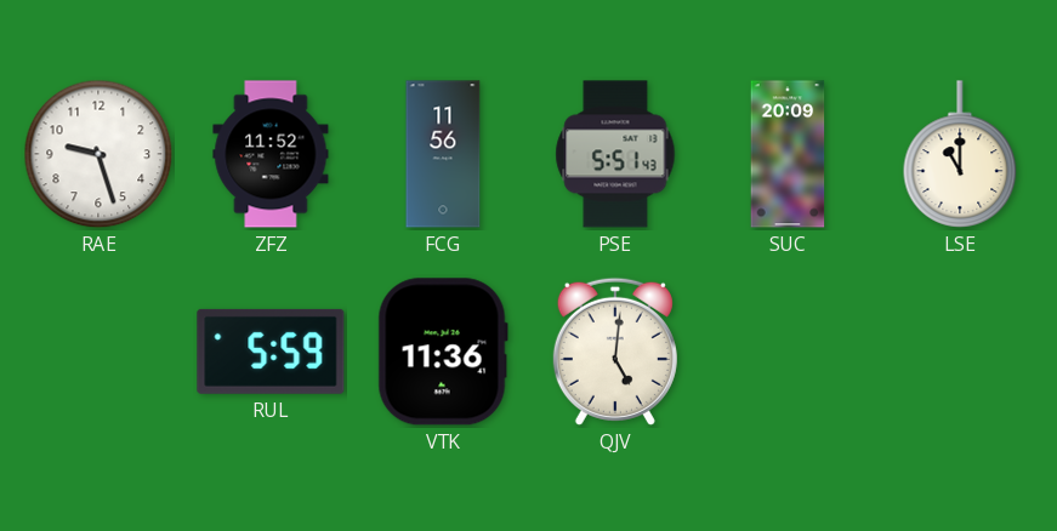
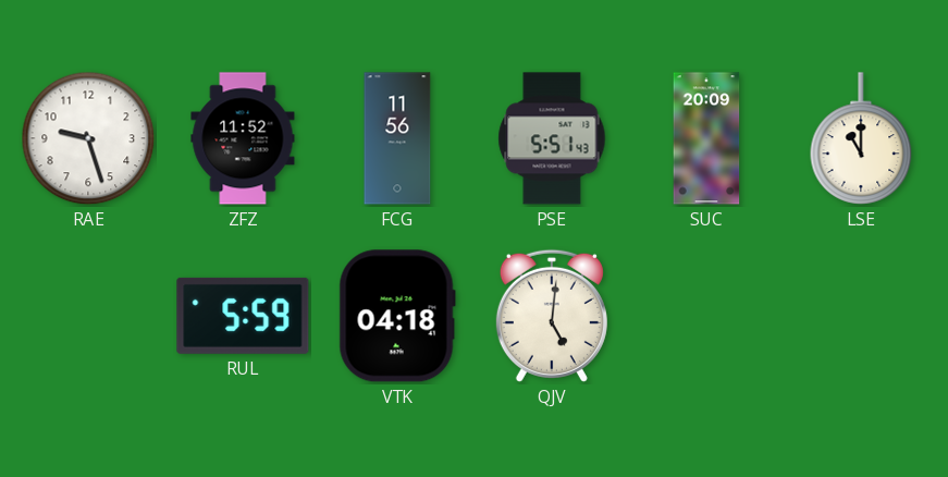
VTK: 11:36 -> 04:18
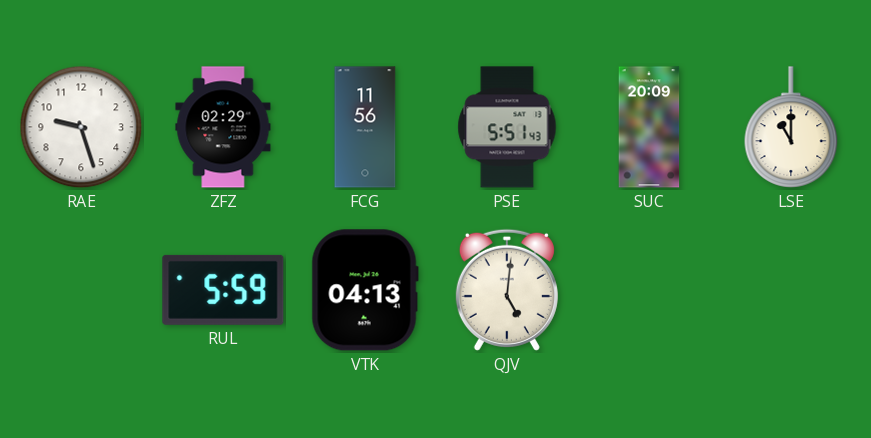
ZFZ: 11:52 -> 02:29
VTK: 04:18 -> 04:13
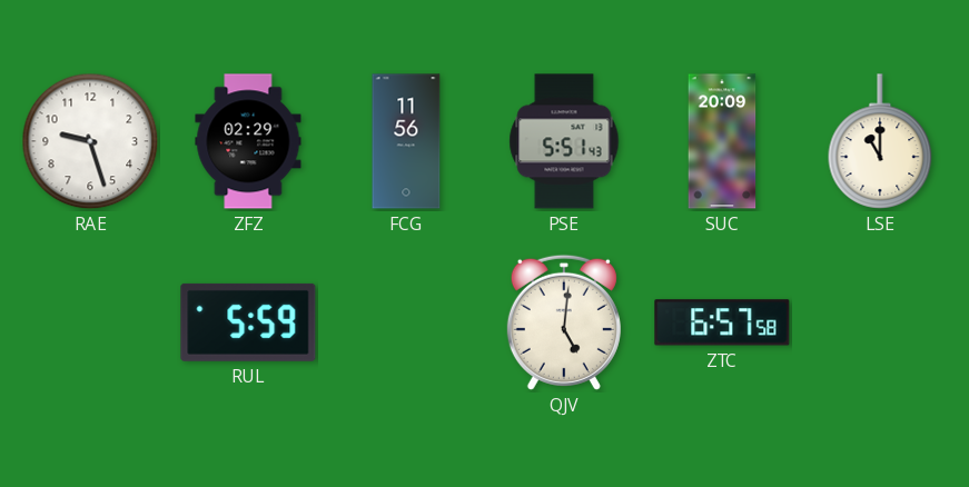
VTK: 04:13 -> none
ZTC: none -> 6:57
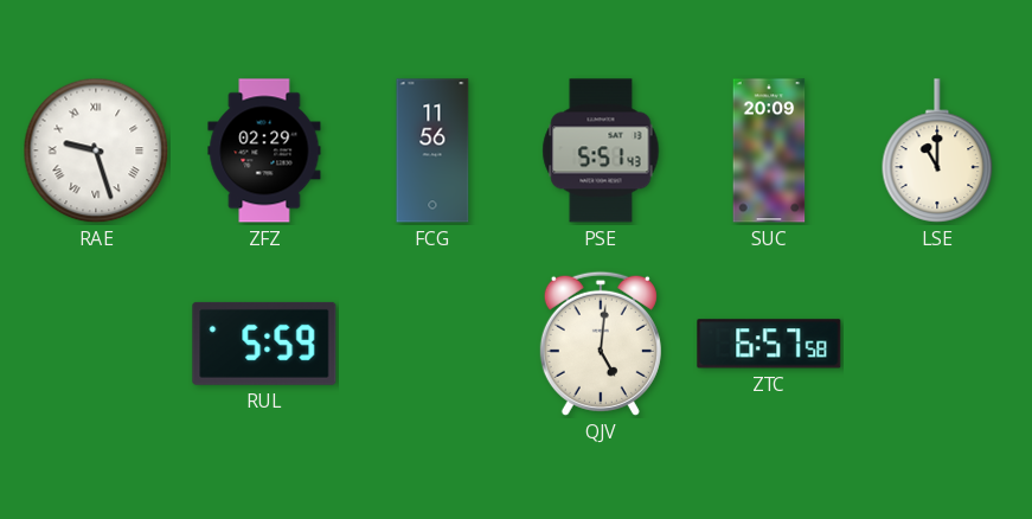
RAE numerals: Arabic -> Roman
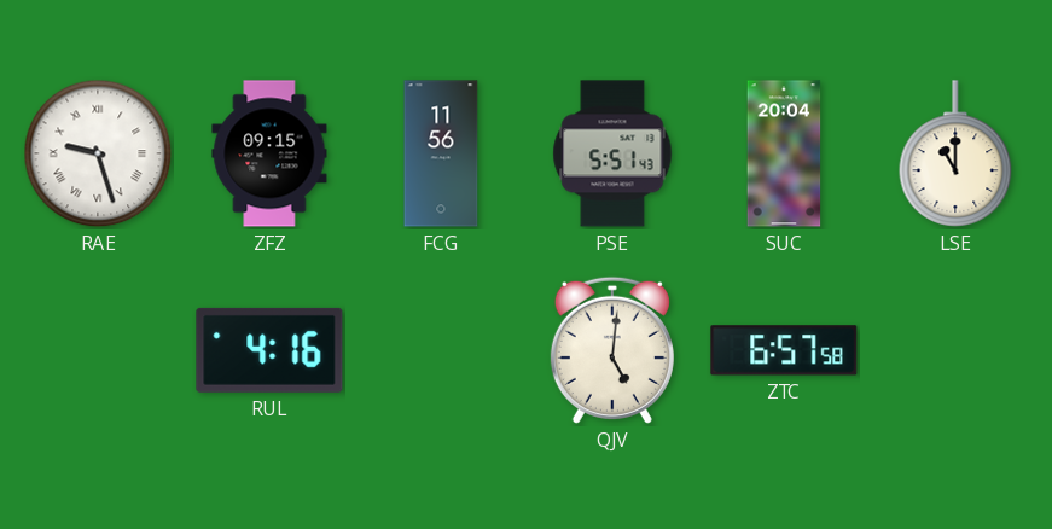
ZFZ: 02:29 -> 09:15
SUC: 20:09 -> 20:04
RUL: 5:59 -> 4:16
